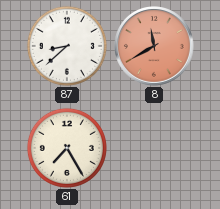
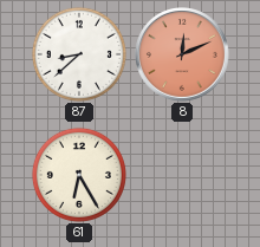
8: 11:40 -> 12:11
61: 7:25 -> 6:25
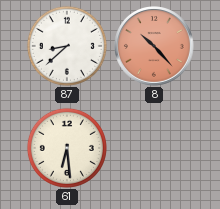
8: 12:11 -> 10:23
61: 6:25 -> 6:29
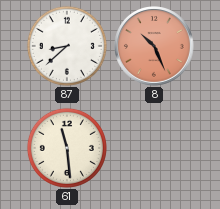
8: 10:23 -> 10:26
61: 6:29 -> 11:29
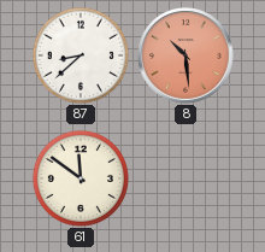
8: 10:26 -> 10:29
61: 11:29 -> 11:51
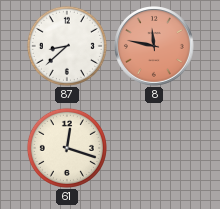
8: 10:29 -> 11:47
61: 11:51 -> 12:18
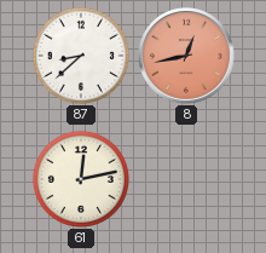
8: 11:47 -> 12:43
61: 12:18 -> 12:13
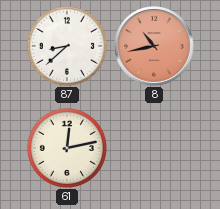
8: 12:43 -> 10:43
